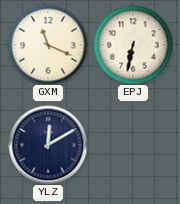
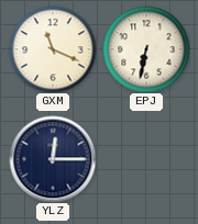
YLZ: 12:10 -> 12:15
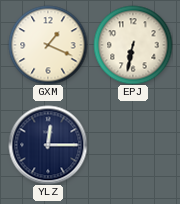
GXM: 11:19 -> 1:19
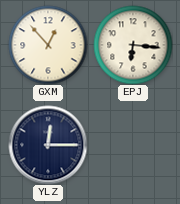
GXM: 1:19 -> 12:53
EPJ: 6:32 -> 6:16
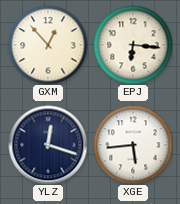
YLZ: 12:15 -> 12:18
XGE: none -> 5:44
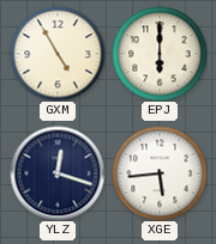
GXM: 12:53 -> 4:55
EPJ: 6:16 -> 6:00
